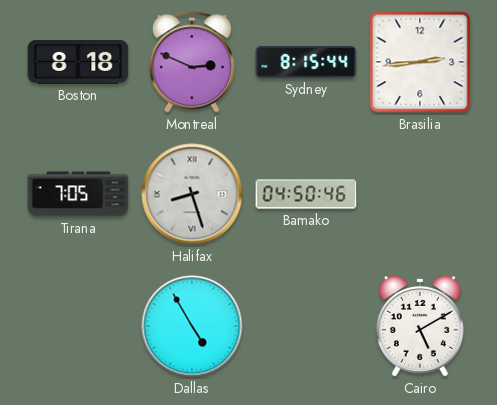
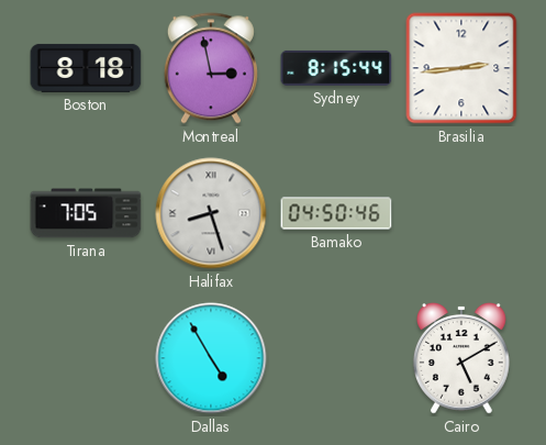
Montreal: 2:49 -> 2:58
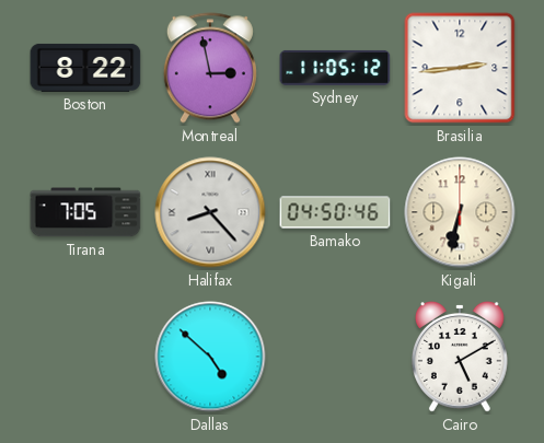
Boston: 8:18 -> 8:22
Sydney: 8:15 -> 11:05
Halifax: 8:27 -> 8:23
Kigali: none -> 6:32
Dallas: 4:55 -> 4:52
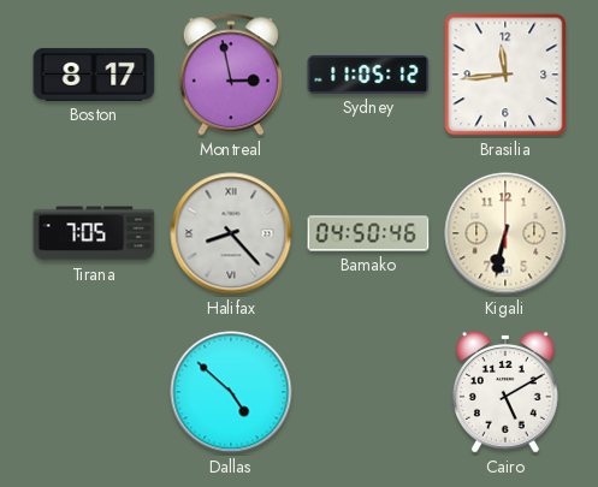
Boston: 8:22 -> 8:17
Brasilia: 2:44 -> 11:44
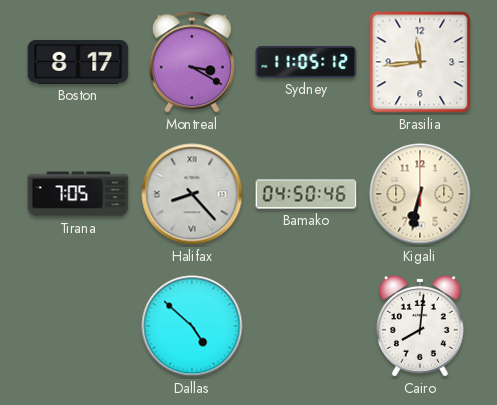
Montreal: 2:58 -> 3:20
Cairo: 5:10 -> 8:01
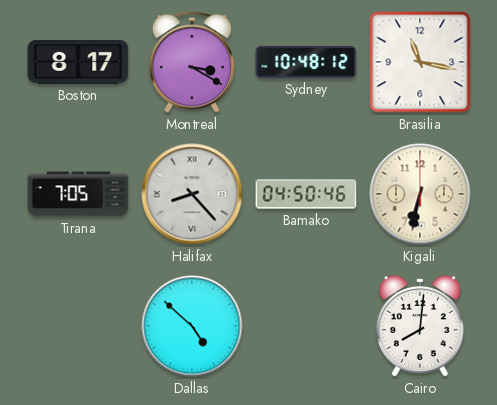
Sydney: 11:05 -> 10:48
Brasilia: 11:44 -> 11:17
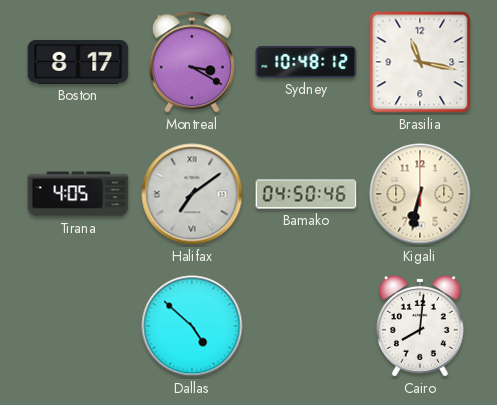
Tirana: 7:05 -> 4:05
Halifax: 8:23 -> 7:09
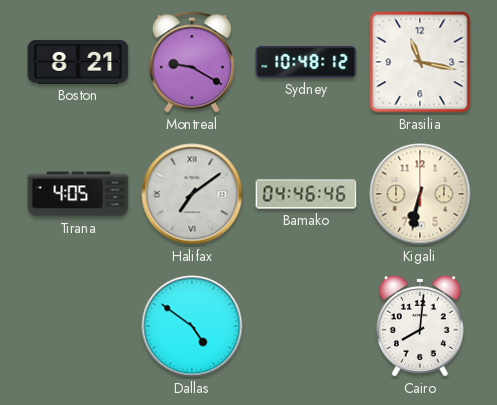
Boston: 8:17 -> 8:21
Montreal: 3:20 -> 9:20
Bamako: 04:50 -> 04:46
Dallas: 4:52 -> 4:51
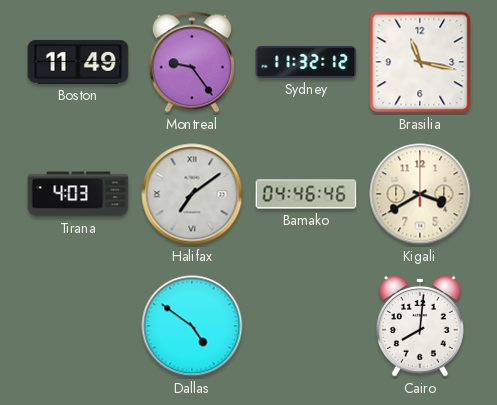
Boston: 8:21 -> 11:49
Montreal: 9:20 -> 9:24
Sydney: 10:48 -> 11:32
Tirana: 4:05 -> 4:03
Kigali: 6:32 -> 3:40
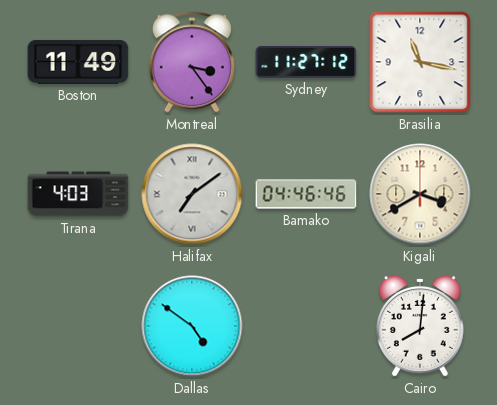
Montreal: 9:24 -> 3:24
Sydney: 11:32 -> 11:27
